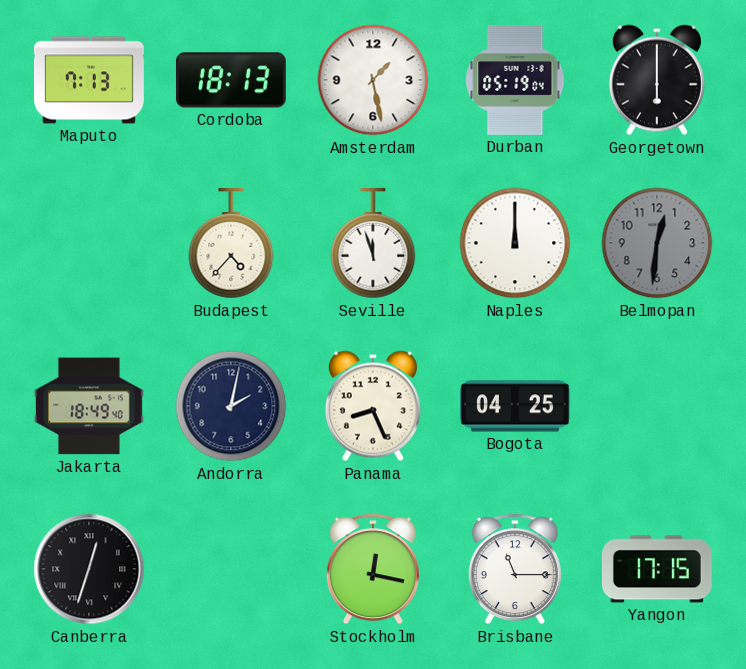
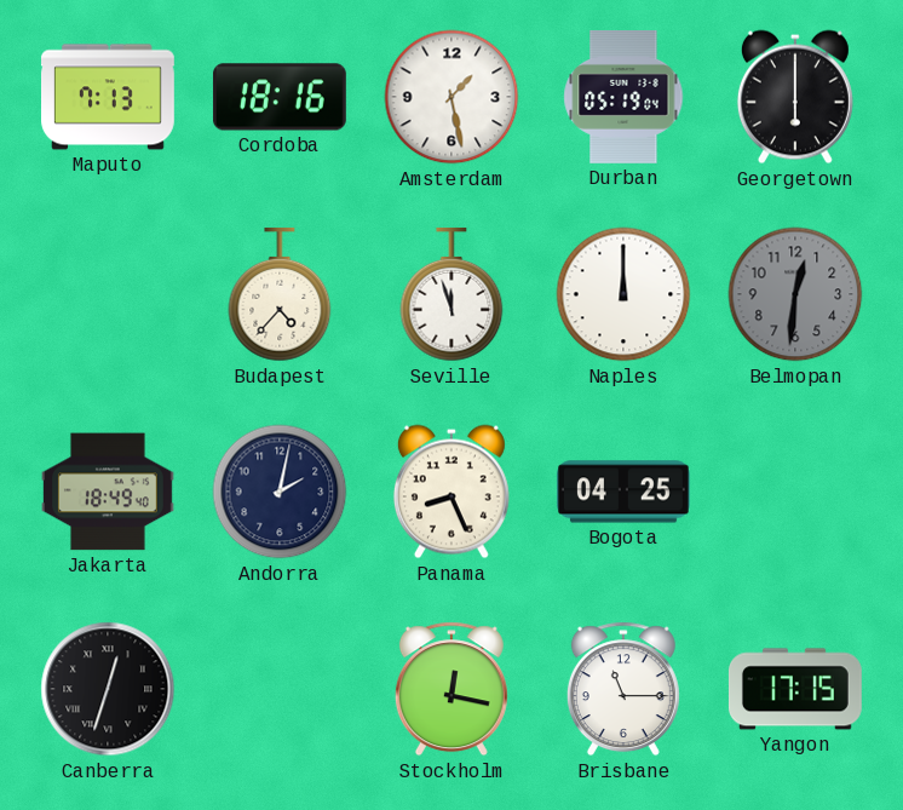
Cordoba: 18:13 -> 18:16
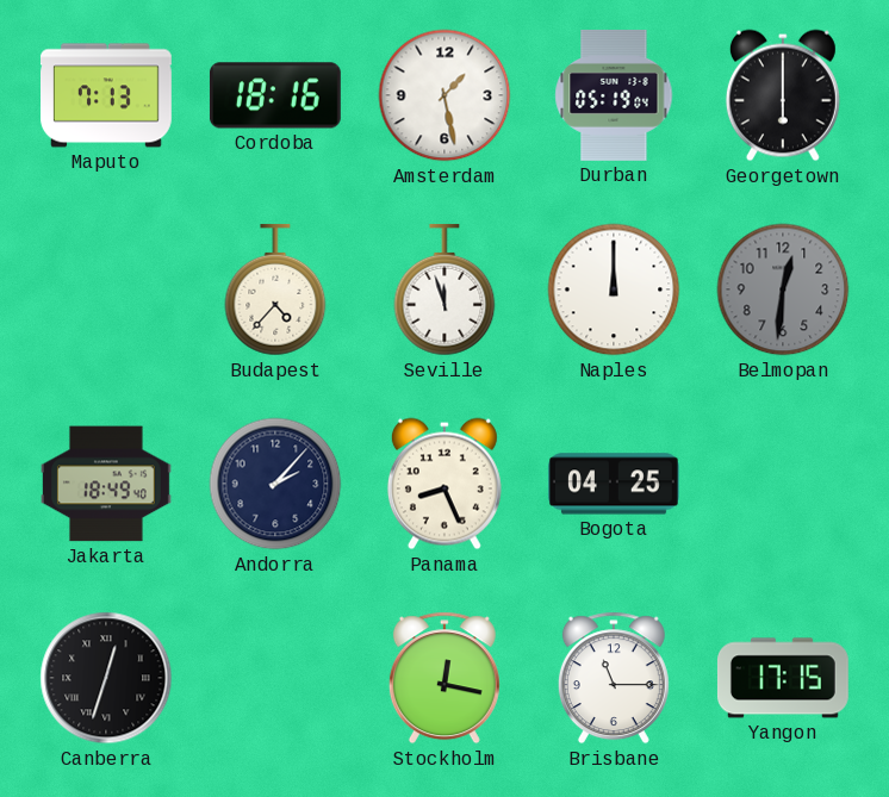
Andorra: 2:02 -> 2:07
